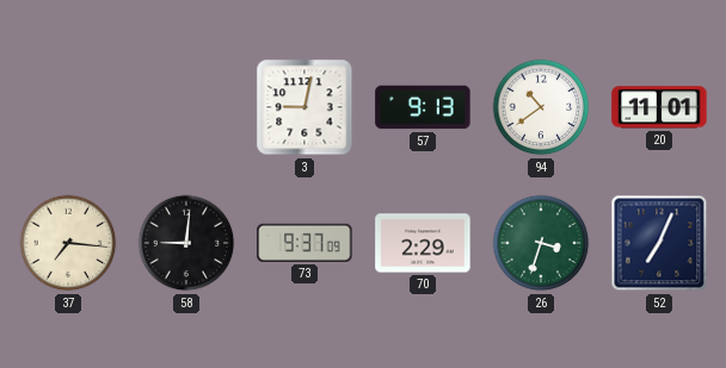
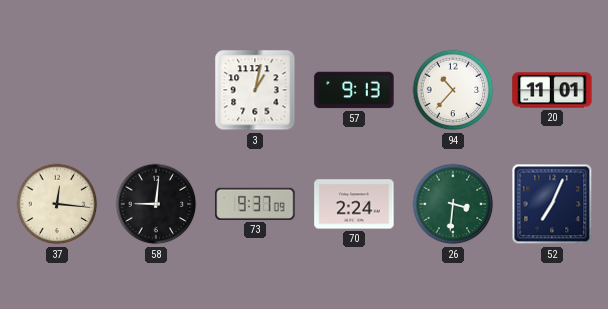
3: 9:02 -> 1:02
94: 10:39 -> 10:37
37: 7:16 -> 12:16
70: 2:29 -> 2:24
26: 3:33 -> 3:31
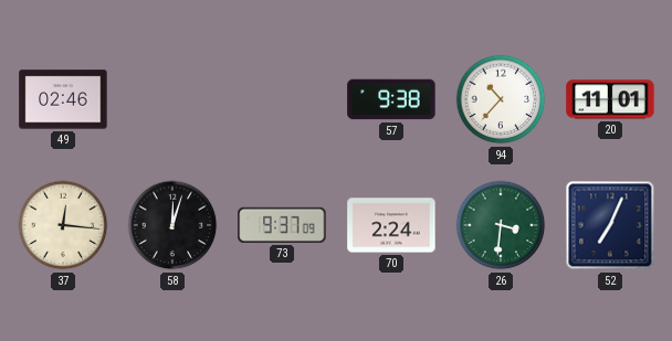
49: none -> 02:46
3: 1:02 -> none
57: 9:13 -> 9:38
58: 9:01 -> 12:03
